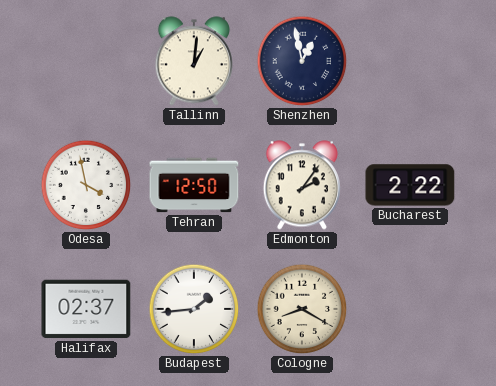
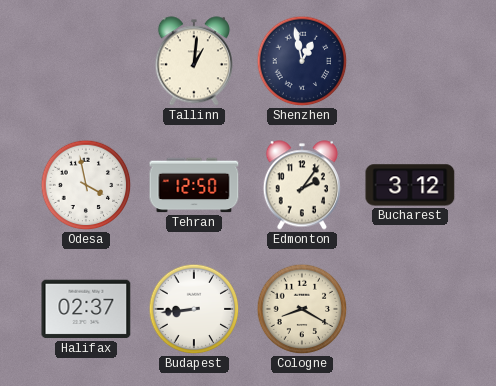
Bucharest: 2:22 -> 3:12
Budapest: 1:44 -> 8:44
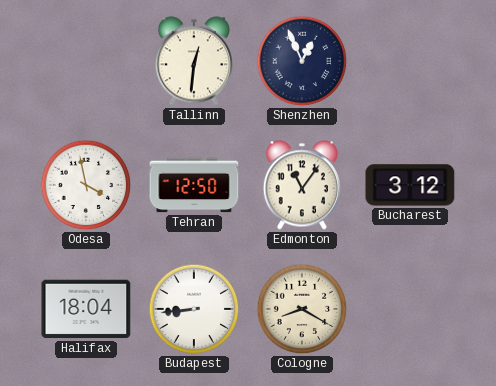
Tallinn: 1:01 -> 12:31
Shenzhen: 12:58 -> 12:56
Edmonton: 2:06 -> 11:06
Halifax: 02:37 -> 18:04
